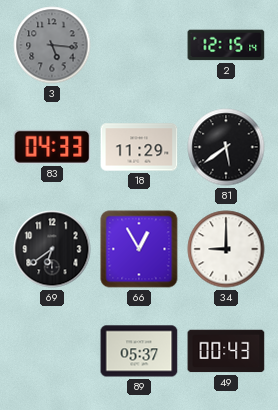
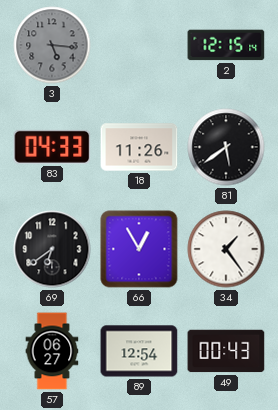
18: 11:29 -> 11:26
34: 9:00 -> 1:24
57: none -> 06:27
89: 05:37 -> 12:54
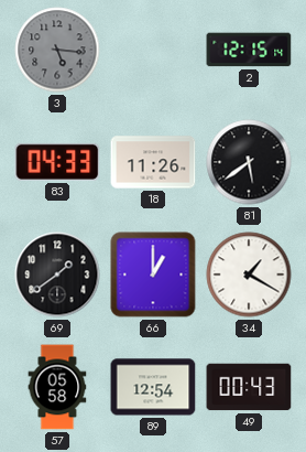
69: 6:39 -> 1:39
66: 12:55 -> 1:00
34: 1:24 -> 1:20
57: 06:27 -> 05:58
